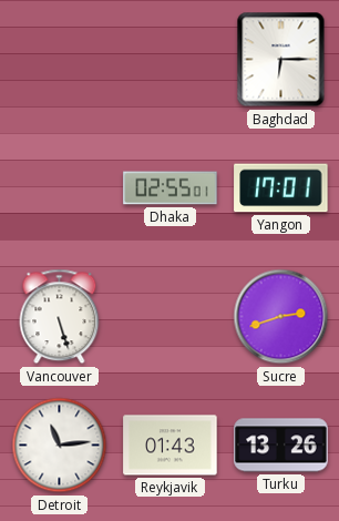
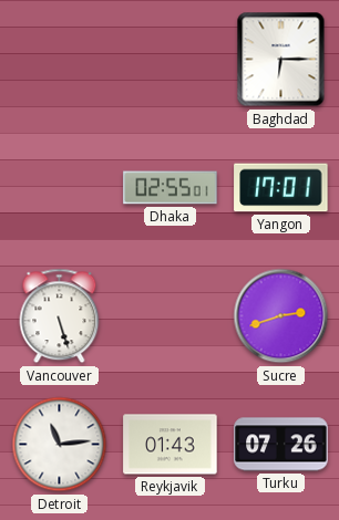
Turku: 13:26 -> 07:26
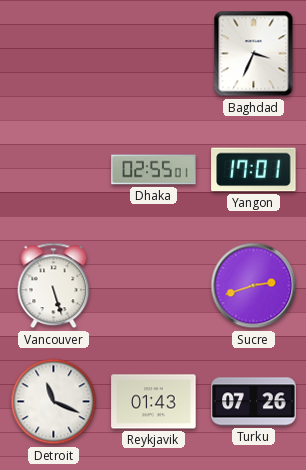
Baghdad: 6:15 -> 3:34
Detroit: 11:14 -> 11:19
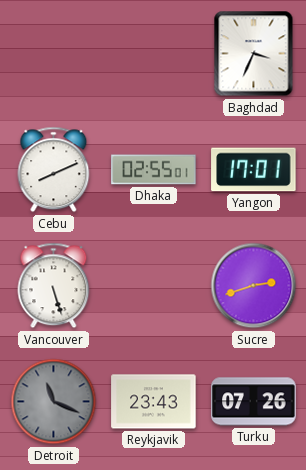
Cebu: none -> 8:11
Detroit dial: white -> grey
Reykjavik: 01:43 -> 23:43
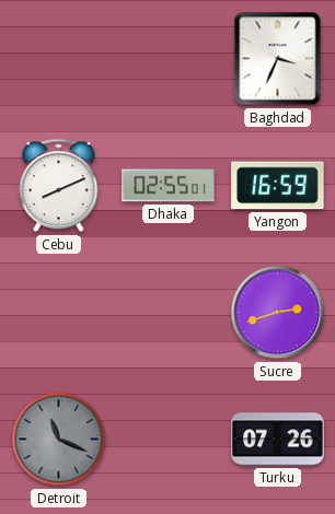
Yangon: 17:01 -> 16:59
Vancouver: 5:27 -> none
Reykjavik: 23:43 -> none
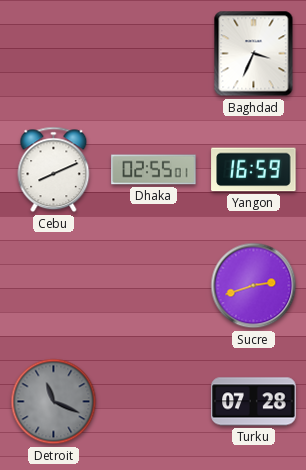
Turku: 07:26 -> 07:28
